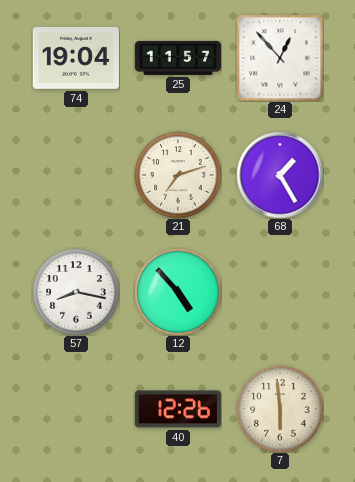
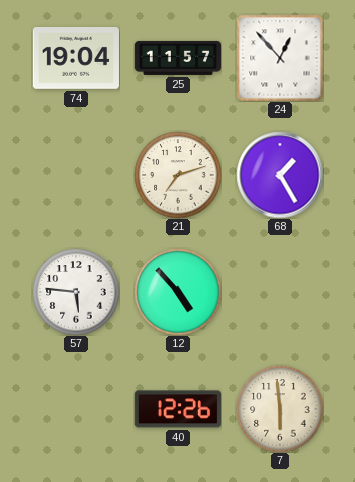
57: 8:17 -> 5:46
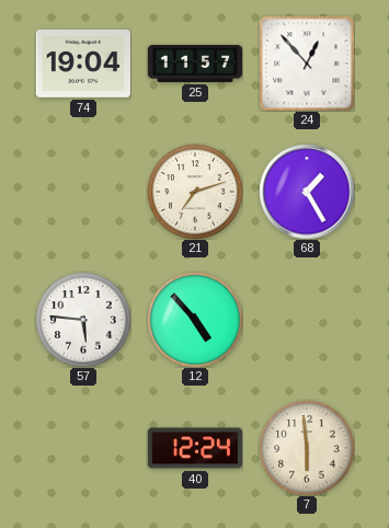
40: 12:26 -> 12:24
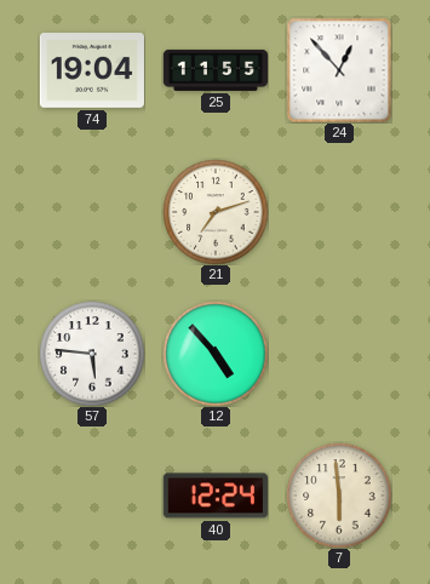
25: 11:57 -> 11:55
68: 1:25 -> none
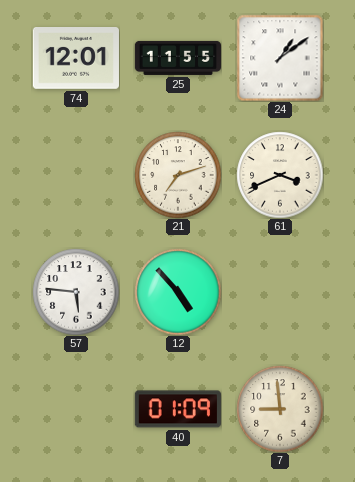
74: 19:04 -> 12:01
24: 12:53 -> 1:09
61: none -> 3:41
40: 12:24 -> 01:09
7: 5:59 -> 8:59
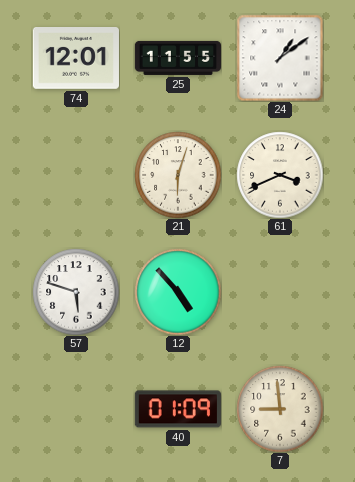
21: 7:12 -> 6:03
57: 5:46 -> 5:48
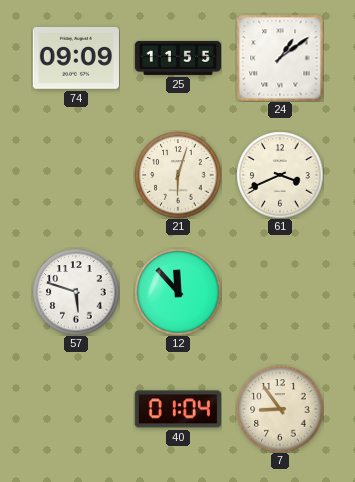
74: 12:01 -> 09:09
12: 4:53 -> 11:53
40: 01:09 -> 01:04
7: 8:59 -> 8:54
